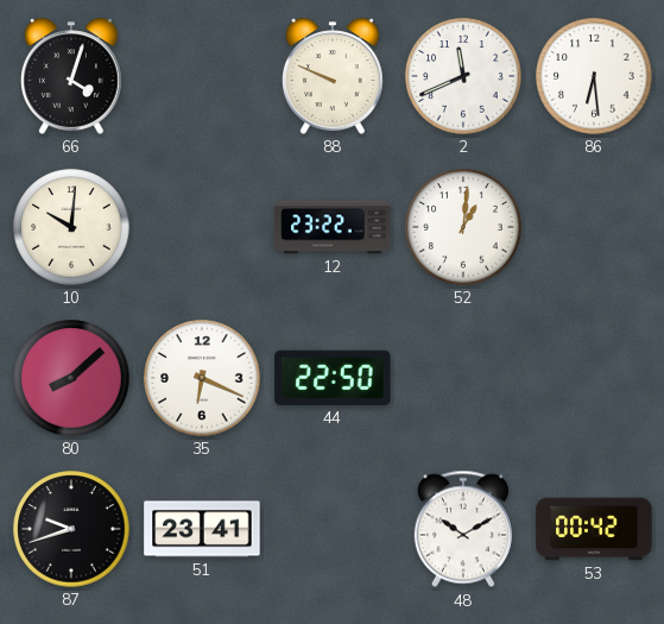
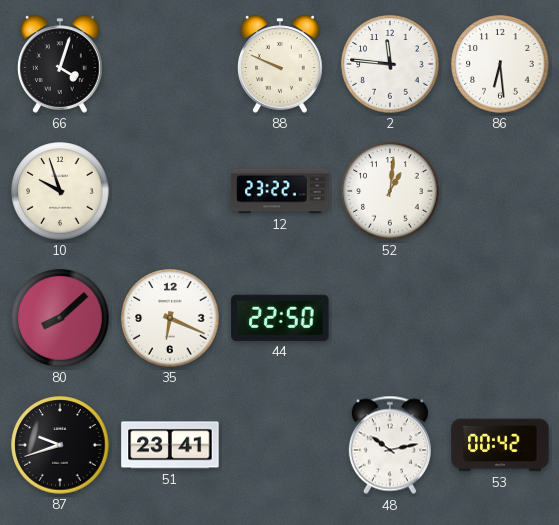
2: 11:41 -> 11:46
10: 10:01 -> 9:57
48: 10:10 -> 10:13
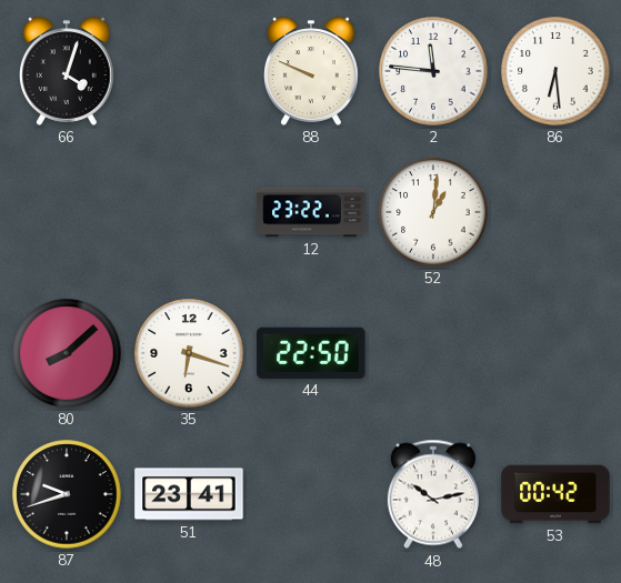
10: 9:57 -> none
35: 6:19 -> 6:18
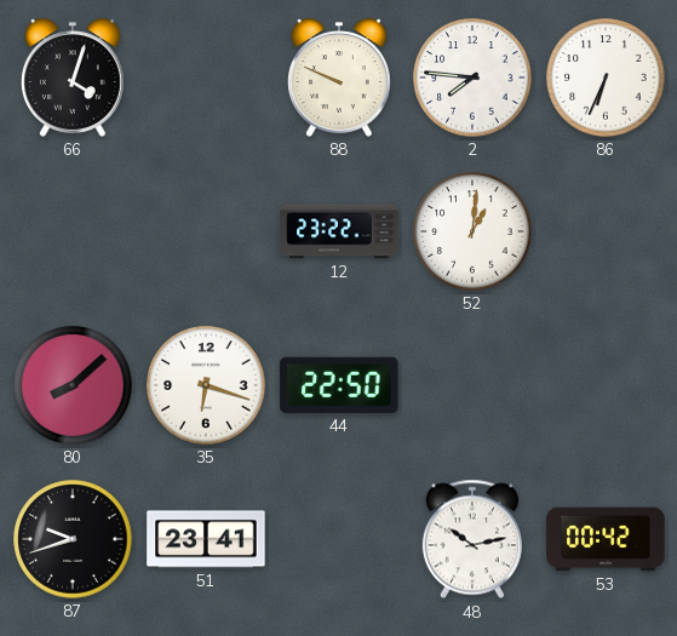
2: 11:46 -> 7:46
86: 6:29 -> 6:34
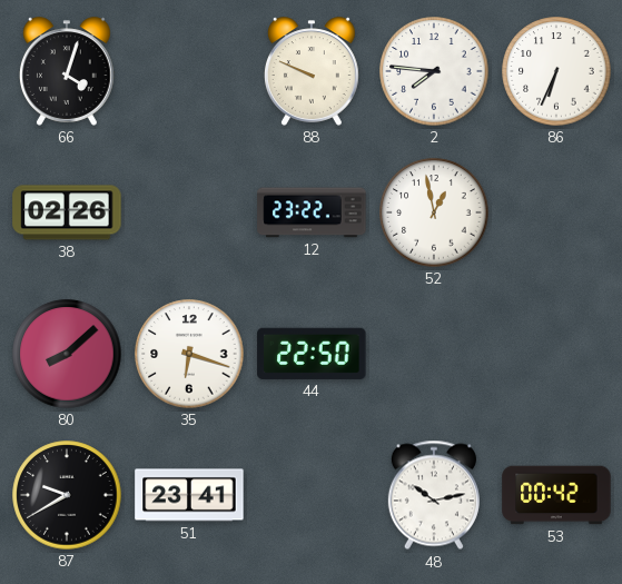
38: none -> 02:26
52: 1:01 -> 12:58
87: 9:42 -> 9:40
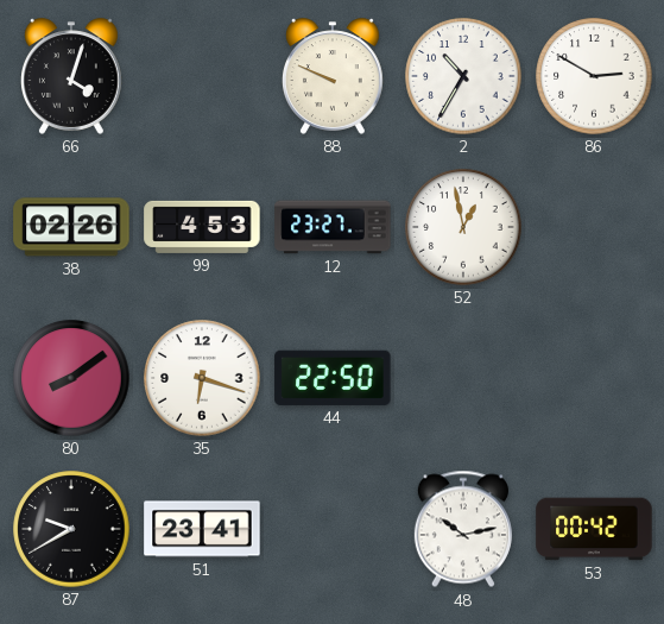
2: 7:46 -> 10:35
86: 6:34 -> 2:50
99: none -> 4:53
12: 23:22 -> 23:27
80: 8:08 -> 8:09
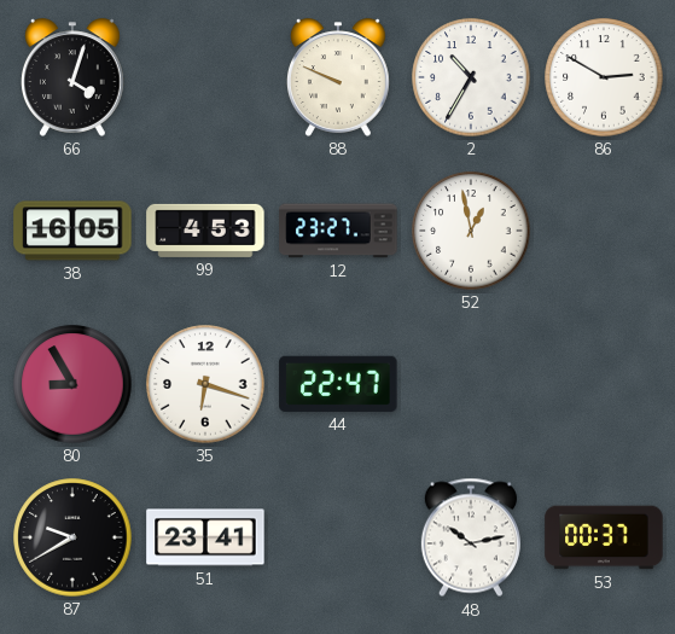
38: 02:26 -> 16:05
80: 8:09 -> 8:55
44: 22:50 -> 22:47
53: 00:42 -> 00:37
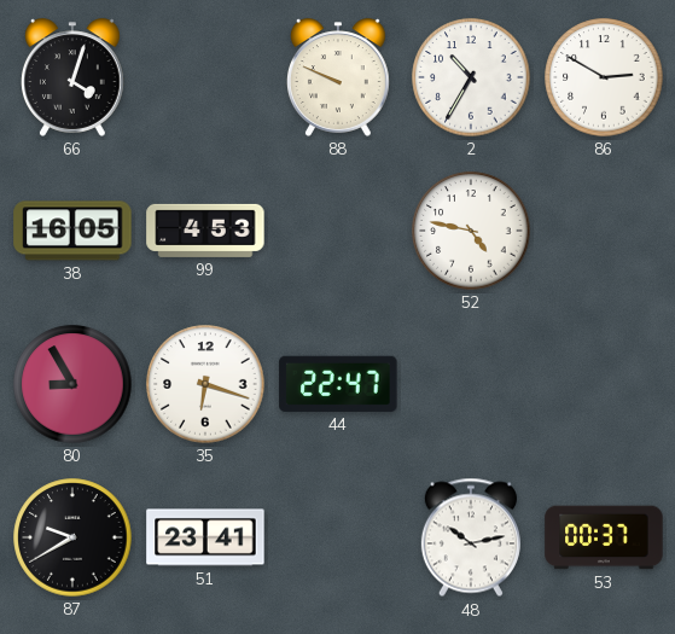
12: 23:27 -> none
52: 12:58 -> 4:47
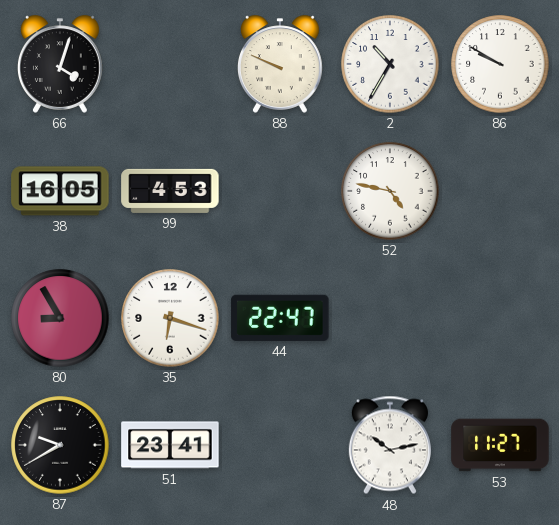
86: 2:50 -> 9:50
53: 00:37 -> 11:27
